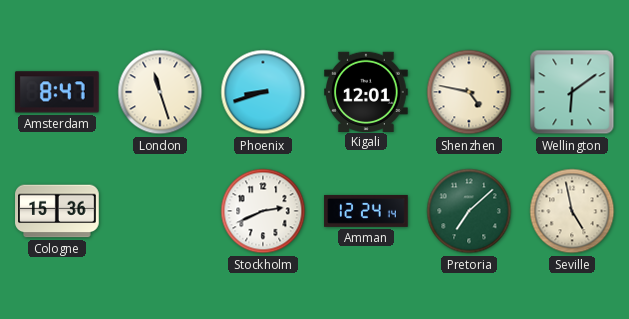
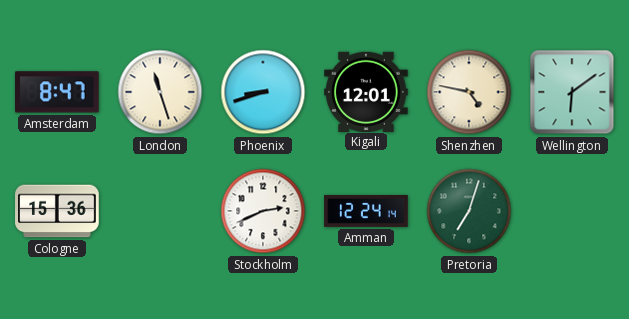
Pretoria: 7:08 -> 7:03
Seville: 4:58 -> none
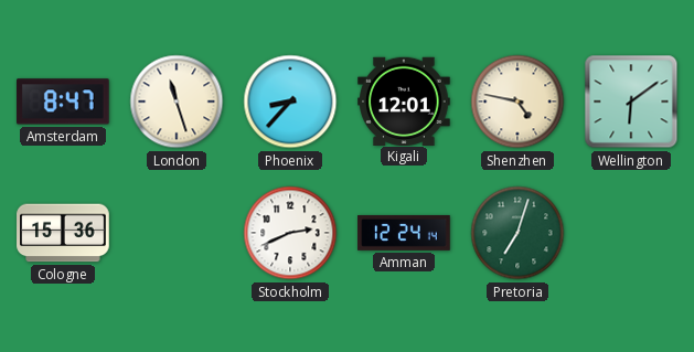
Phoenix: 8:42 -> 8:37
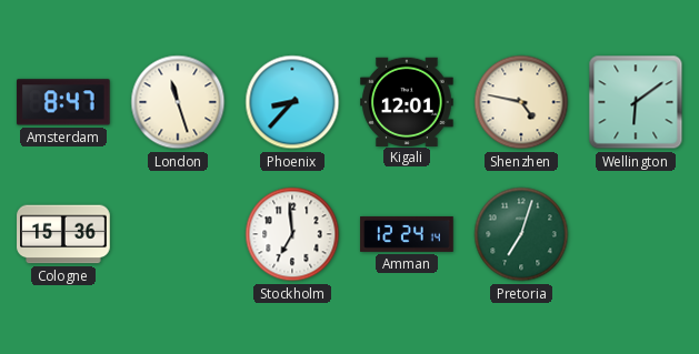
Stockholm: 2:41 -> 6:59
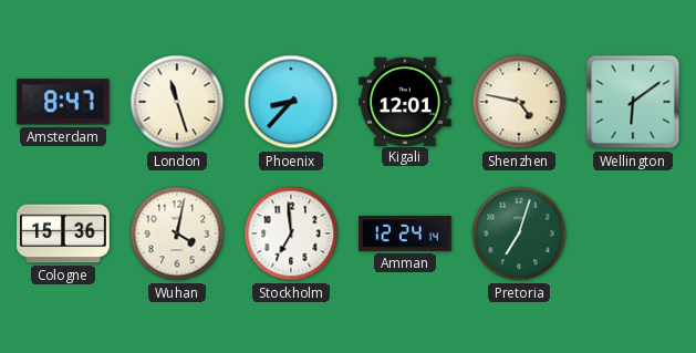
Wuhan: none -> 4:02
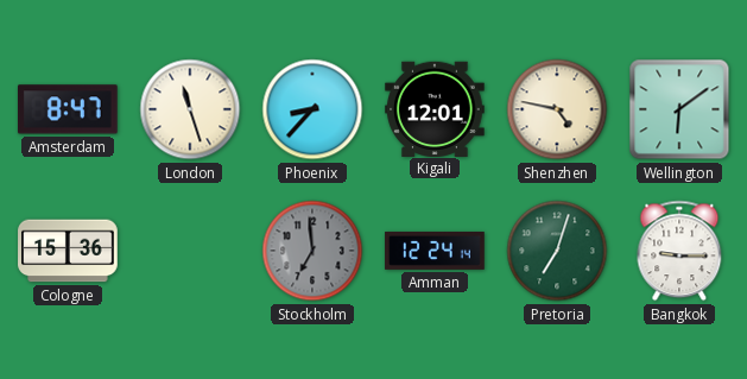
Wuhan: 4:02 -> none
Stockholm dial: white -> grey
Bangkok: none -> 9:15
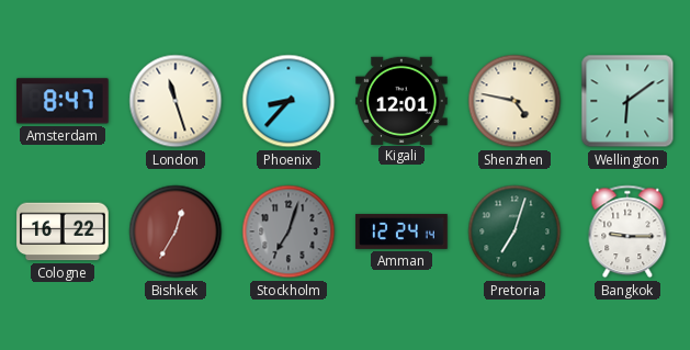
Cologne: 15:36 -> 16:22
Bishkek: none -> 12:35
Stockholm: 6:59 -> 7:03
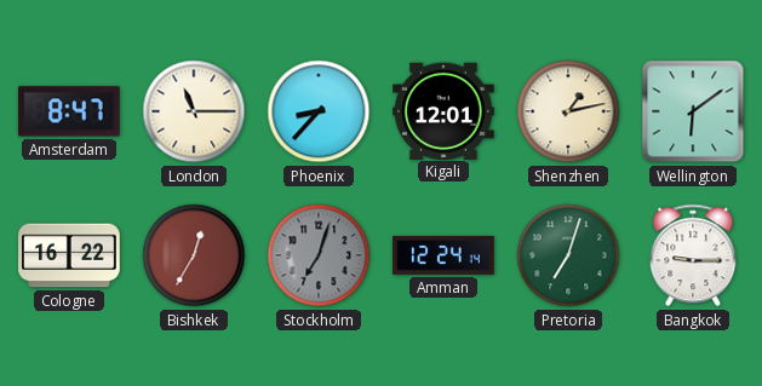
London: 11:27 -> 11:15
Shenzhen: 4:47 -> 1:13
